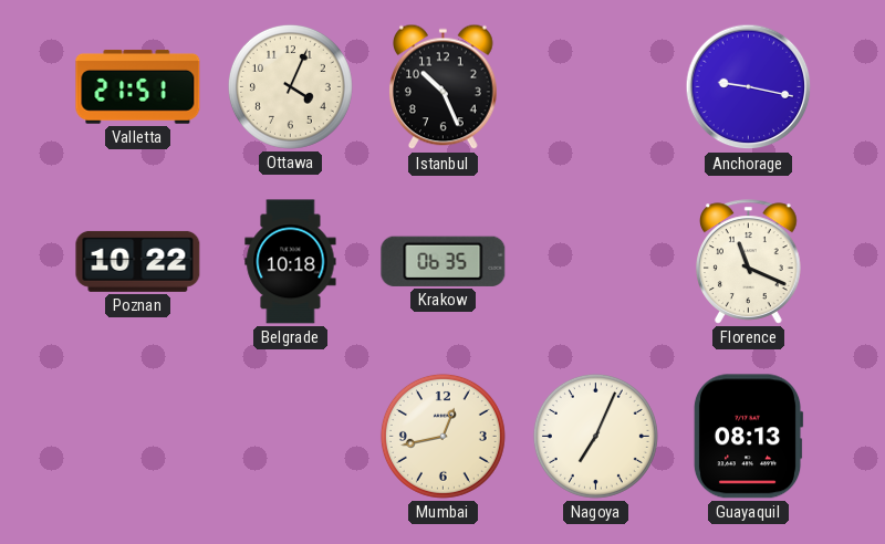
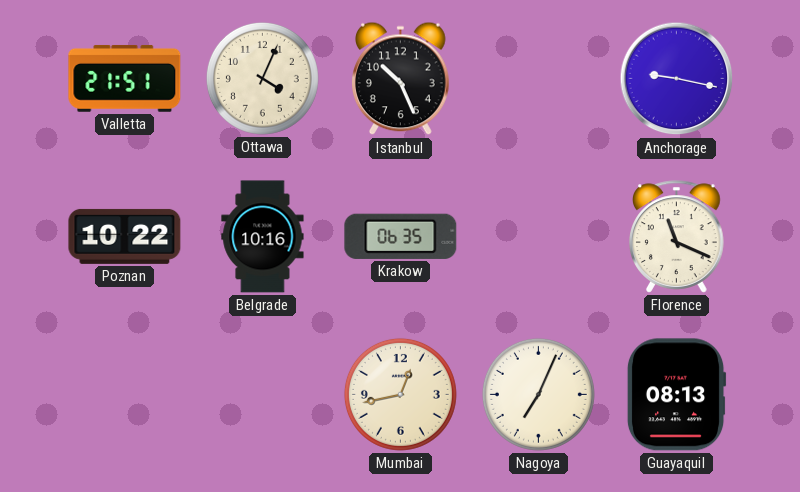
Belgrade: 10:18 -> 10:16
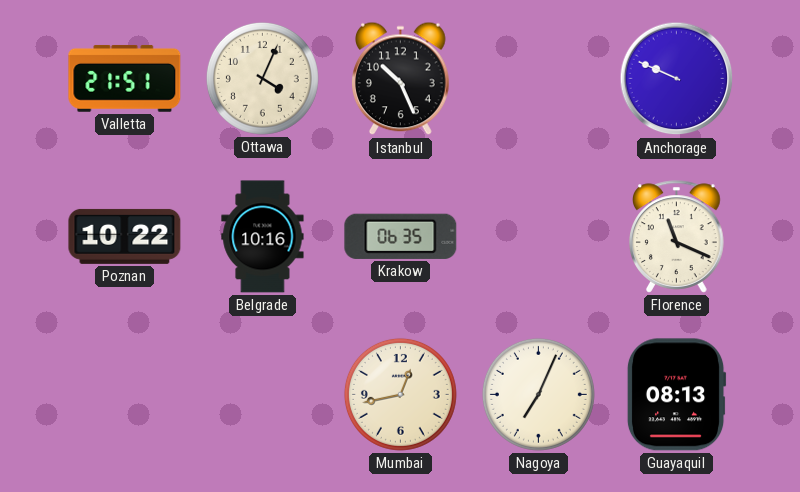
Anchorage: 9:17 -> 9:49
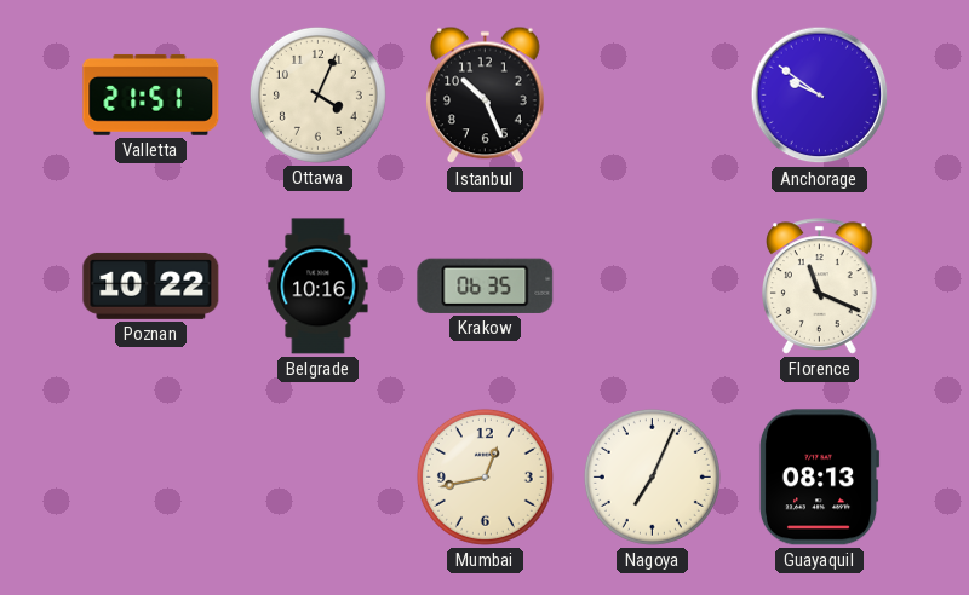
Anchorage: 9:49 -> 9:51
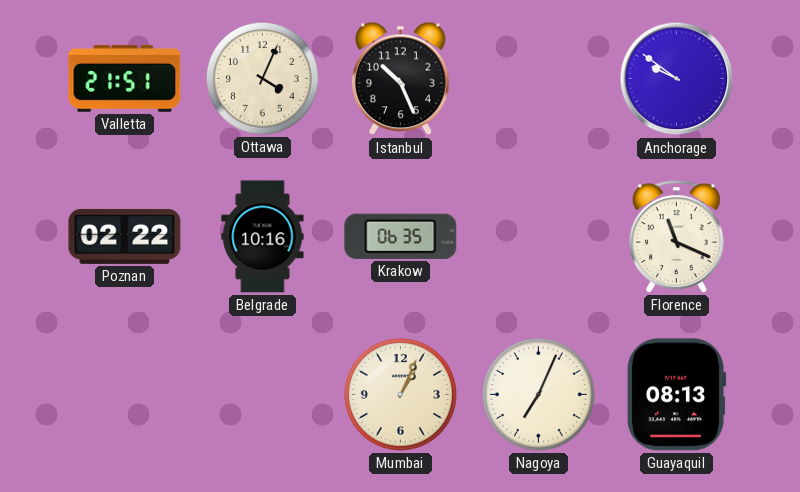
Poznan: 10:22 -> 02:22
Mumbai: 12:43 -> 1:04
